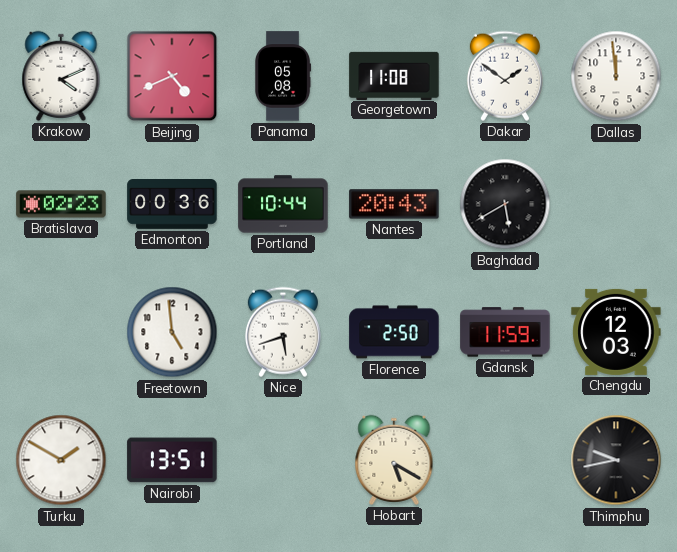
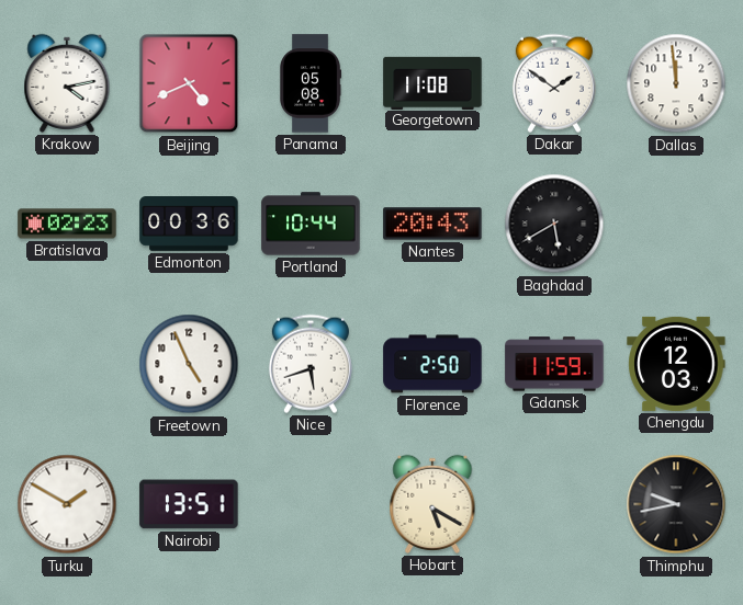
Krakow: 4:11 -> 4:13
Freetown: 4:59 -> 4:56
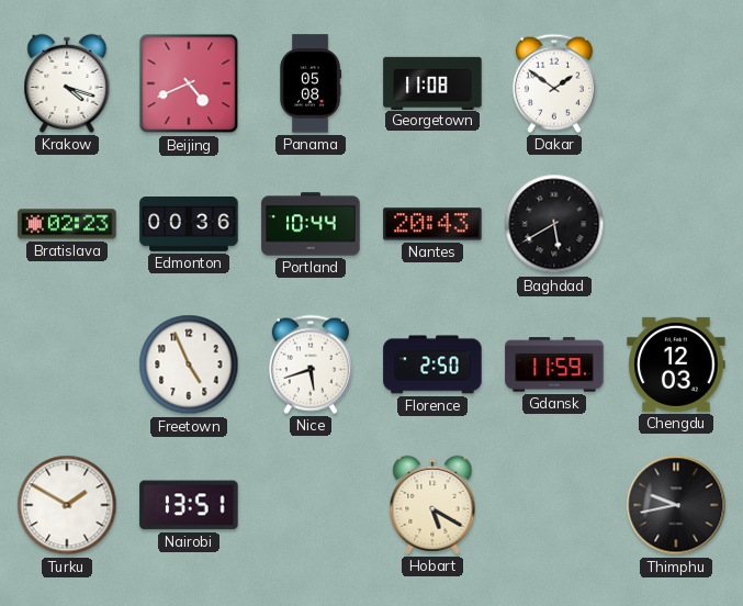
Krakow: 4:13 -> 4:18
Dallas: 11:59 -> none
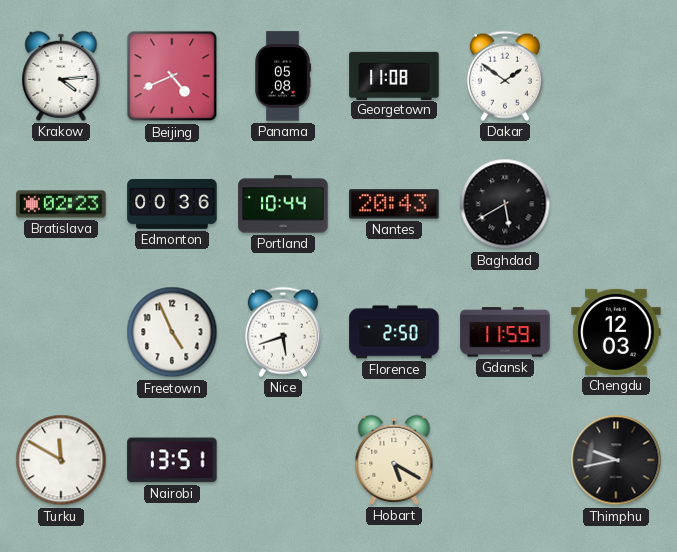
Krakow: 4:18 -> 4:14
Turku: 1:50 -> 11:50
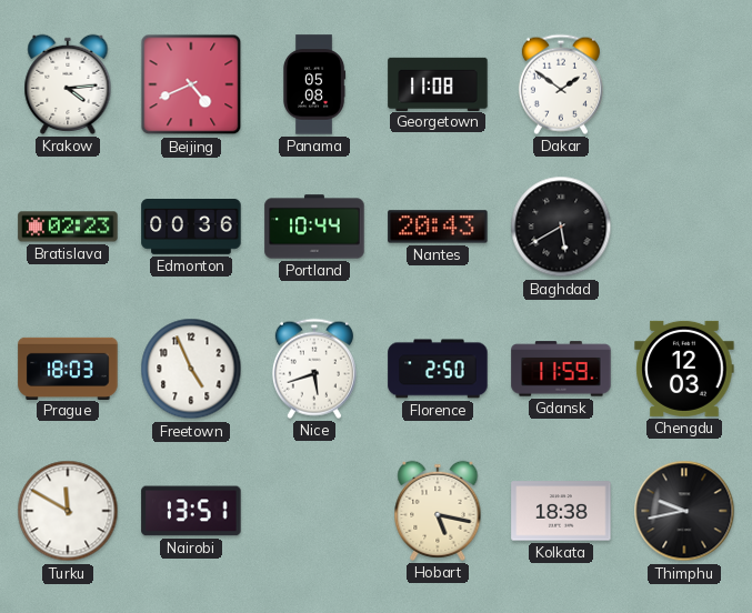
Prague: none -> 18:03
Hobart: 5:20 -> 5:17
Kolkata: none -> 18:38
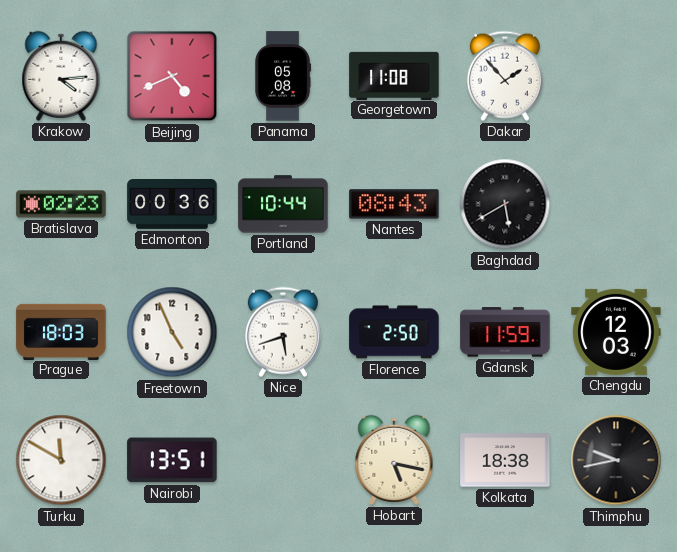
Dakar: 1:51 -> 1:53
Nantes: 20:43 -> 08:43
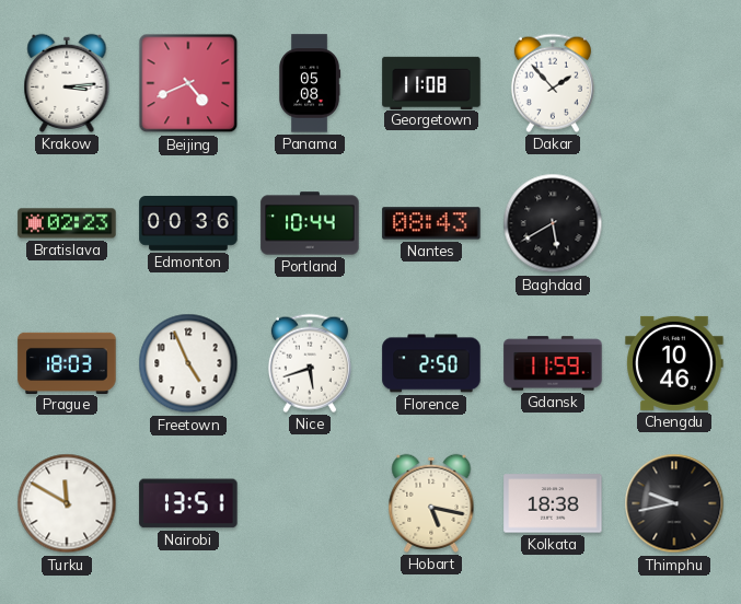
Krakow: 4:14 -> 3:14
Chengdu: 12:03 -> 10:46
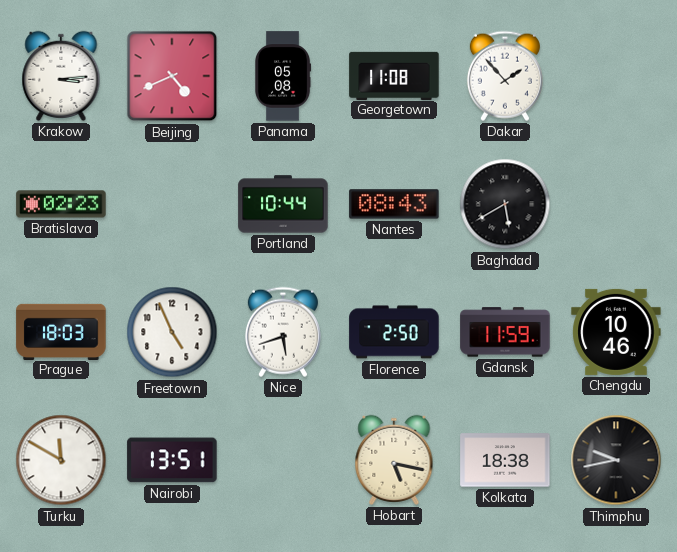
Edmonton: 00:36 -> none
